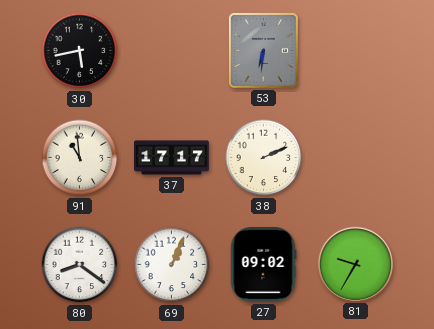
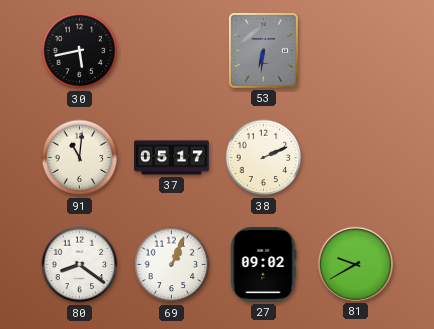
91: 10:59 -> 11:01
37: 17:17 -> 05:17
81: 9:35 -> 9:40
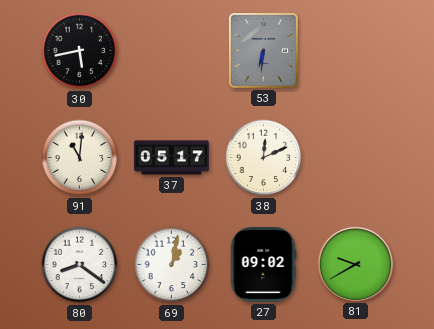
38: 2:11 -> 12:11
69: 1:04 -> 1:02
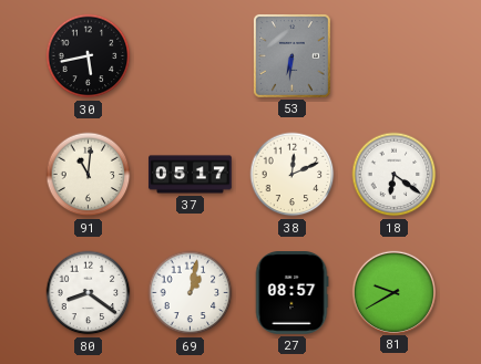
18: none -> 6:21
27: 09:02 -> 08:57
